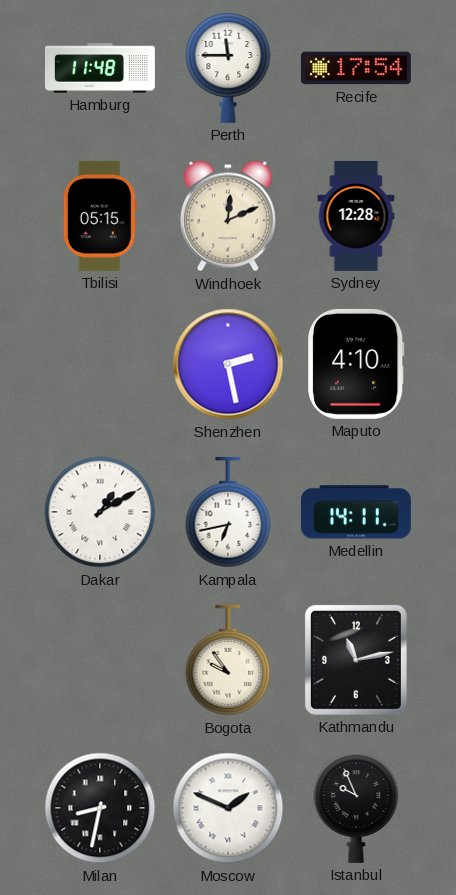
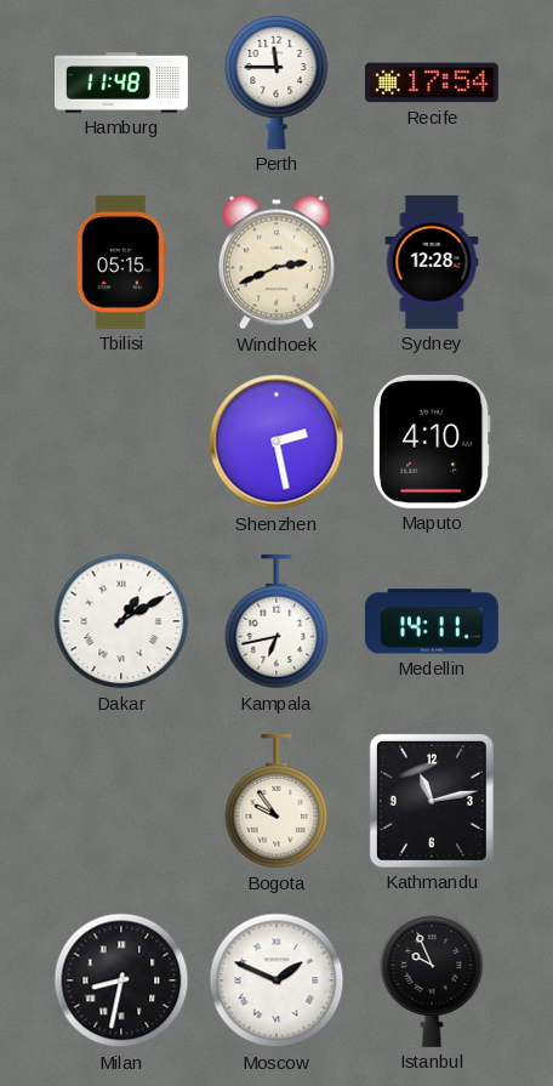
Windhoek: 12:11 -> 2:41
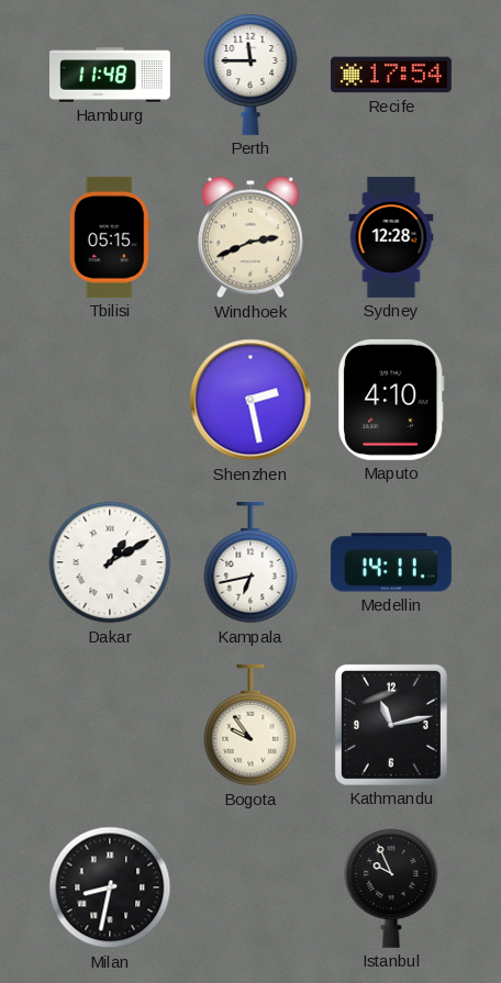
Moscow: 1:49 -> none
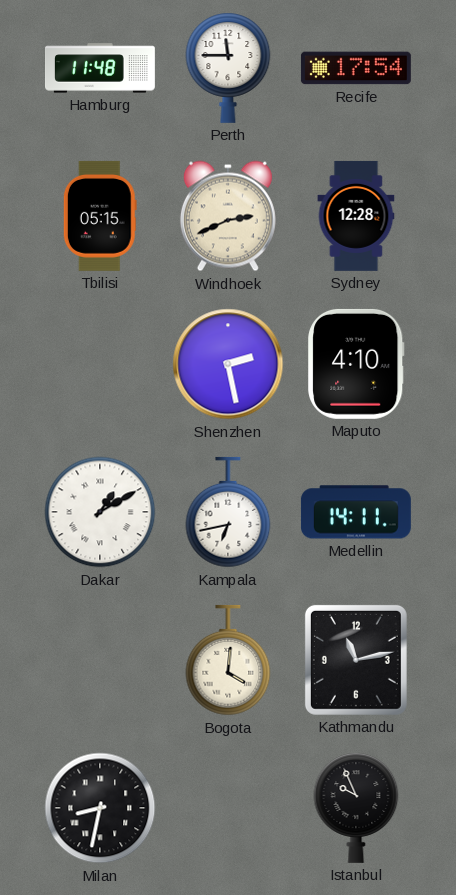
Bogota: 9:54 -> 4:01
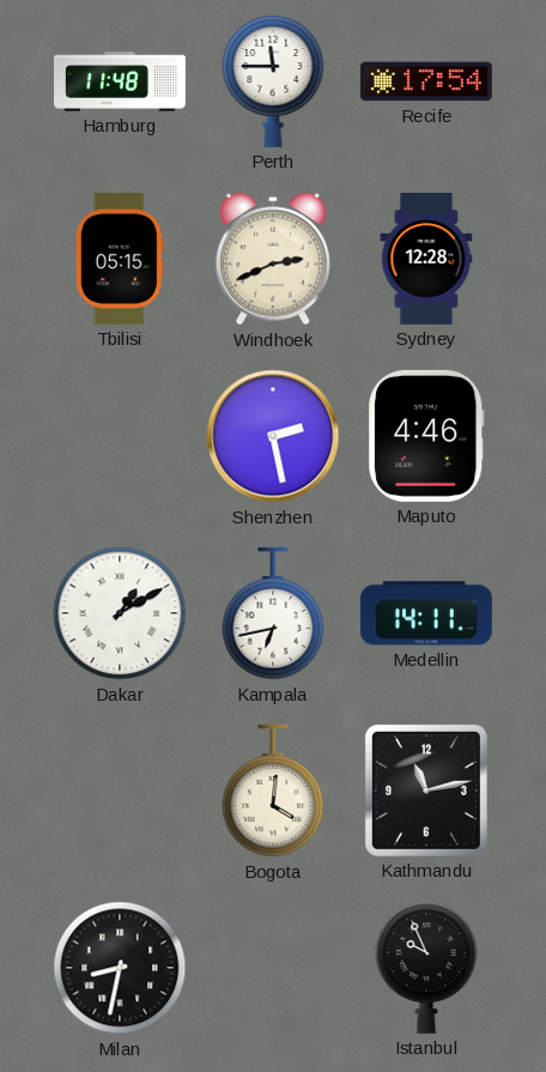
Maputo: 4:10 -> 4:46
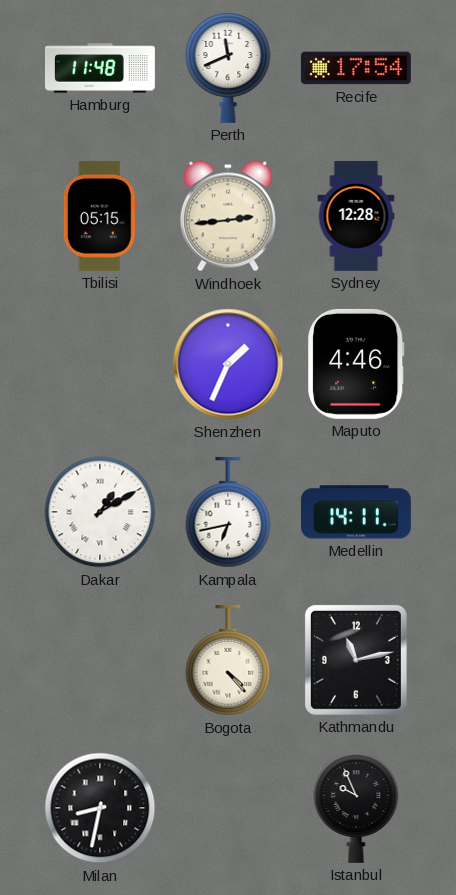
Perth: 11:45 -> 11:41
Windhoek: 2:41 -> 2:44
Shenzhen: 2:28 -> 1:34
Bogota: 4:01 -> 4:23
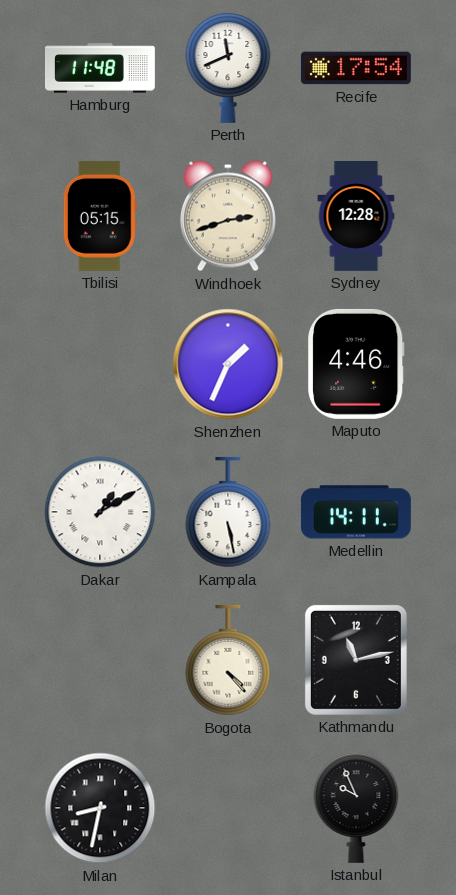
Windhoek: 2:44 -> 2:42
Kampala: 6:43 -> 5:28
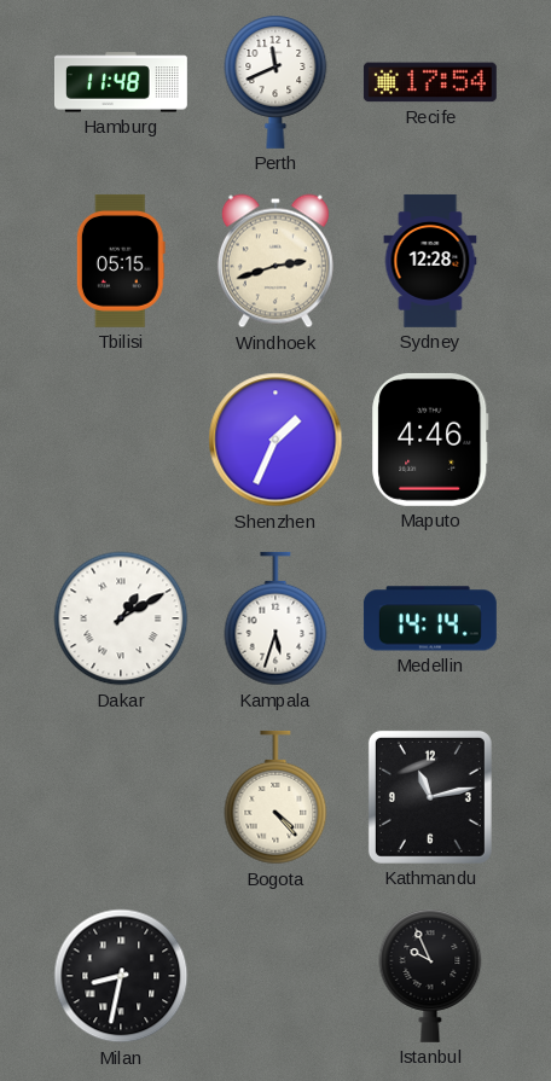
Kampala: 5:28 -> 5:33
Medellin: 14:11 -> 14:14
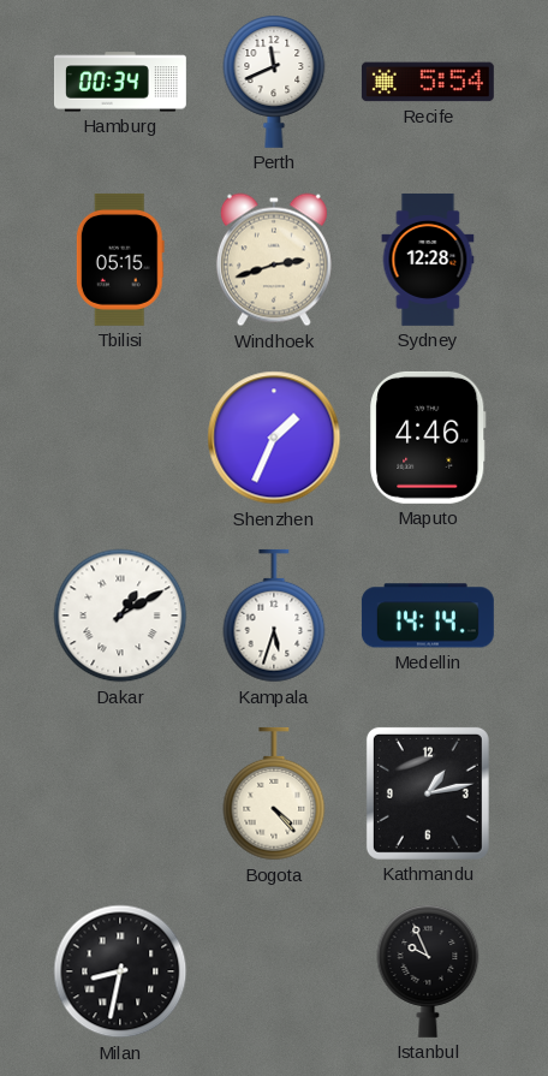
Hamburg: 11:48 -> 00:34
Recife: 17:54 -> 5:54
Kathmandu: 11:13 -> 1:13
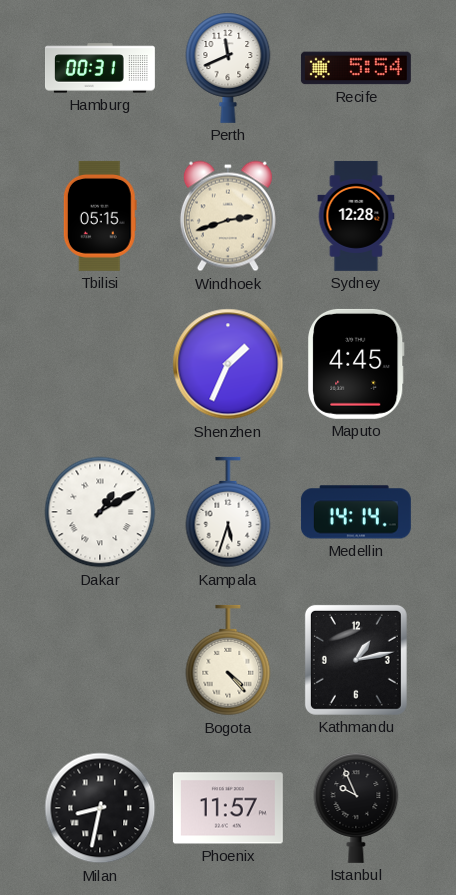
Hamburg: 00:34 -> 00:31
Maputo: 4:46 -> 4:45
Phoenix: none -> 11:57
